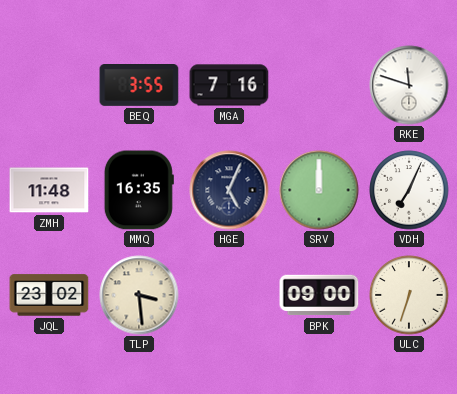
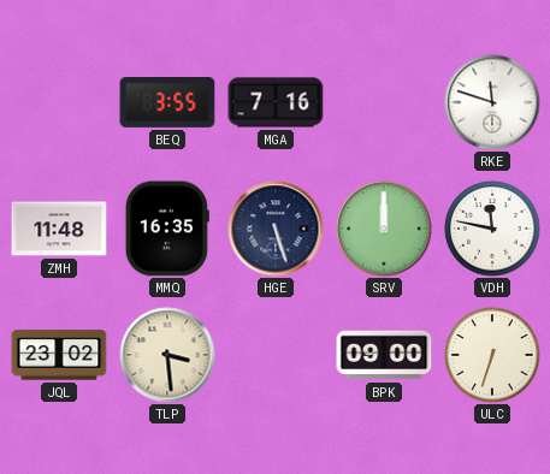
HGE: 5:04 -> 5:27
VDH: 7:04 -> 11:47
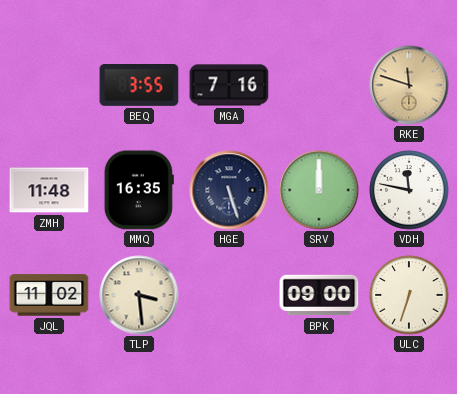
RKE dial: white -> champagne
JQL: 23:02 -> 11:02
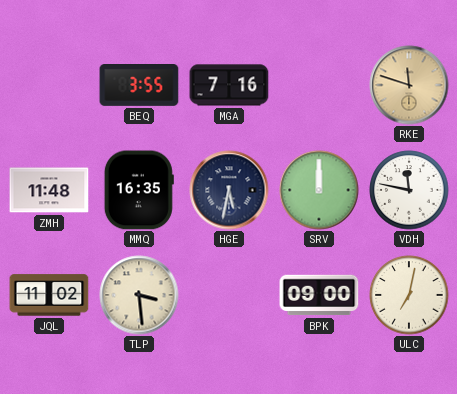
HGE: 5:27 -> 5:32
ULC: 6:33 -> 7:02
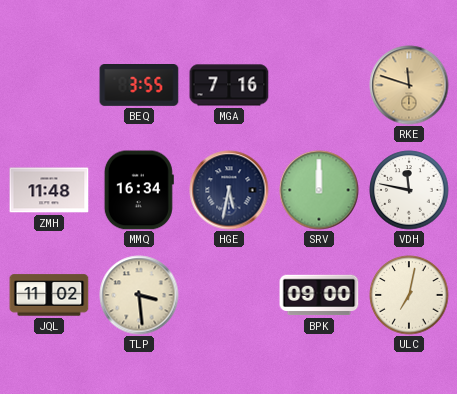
MMQ: 16:35 -> 16:34
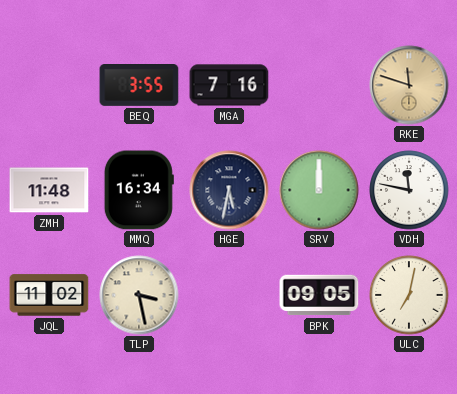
TLP: 3:29 -> 3:28
BPK: 09:00 -> 09:05
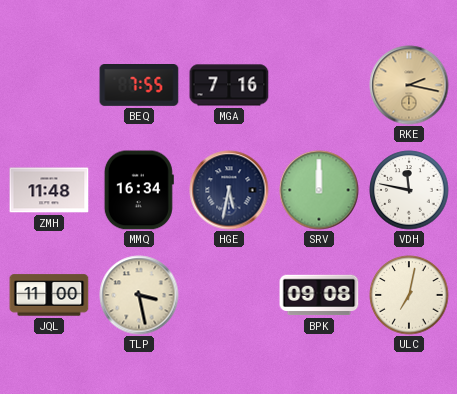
BEQ: 3:55 -> 7:55
RKE: 11:48 -> 2:17
JQL: 11:02 -> 11:00
BPK: 09:05 -> 09:08
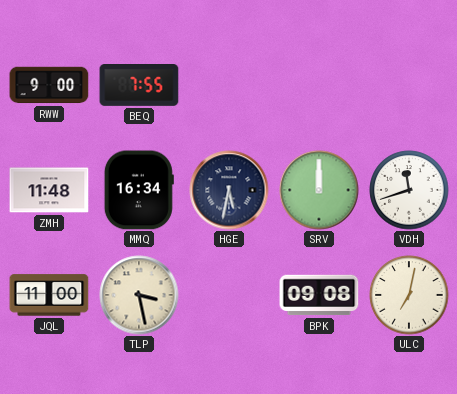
RWW: none -> 9:00
MGA: 7:16 -> none
RKE: 2:17 -> none
VDH: 11:47 -> 11:42
